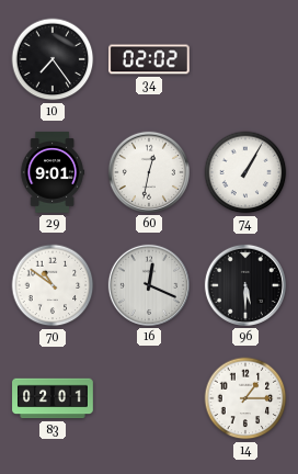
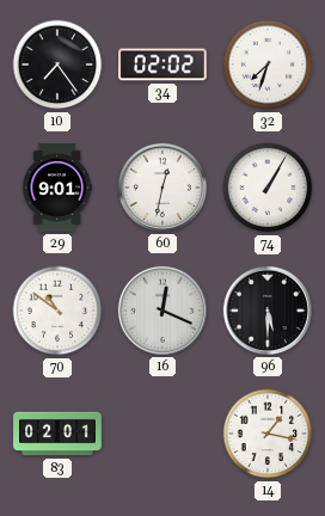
32: none -> 7:33
14: 1:15 -> 1:17
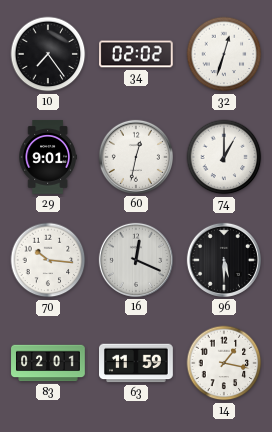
32: 7:33 -> 12:33
74: 1:05 -> 1:00
70: 10:51 -> 10:16
63: none -> 11:59
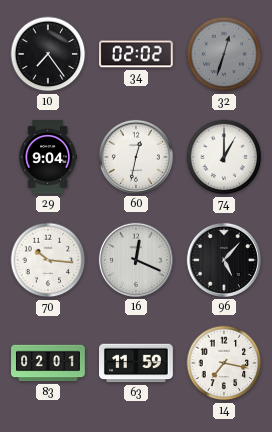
32 dial: white -> grey
29: 9:01 -> 9:04
96: 5:30 -> 5:07
14: 1:17 -> 7:17
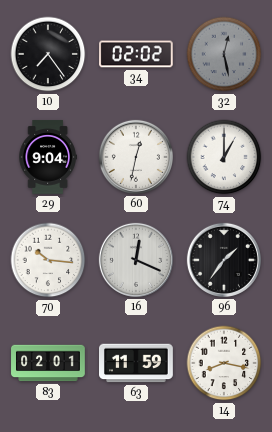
32: 12:33 -> 12:28
96: 5:07 -> 1:36
14: 7:17 -> 8:17
